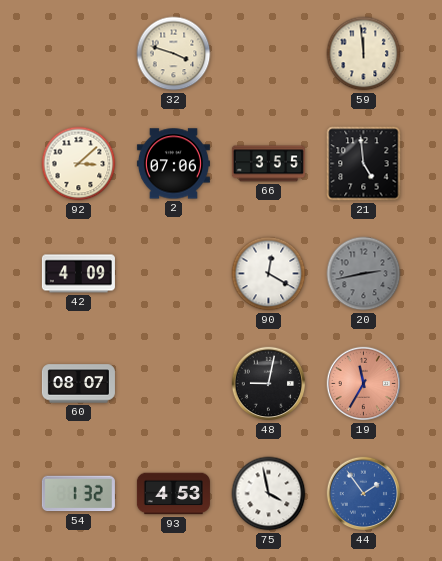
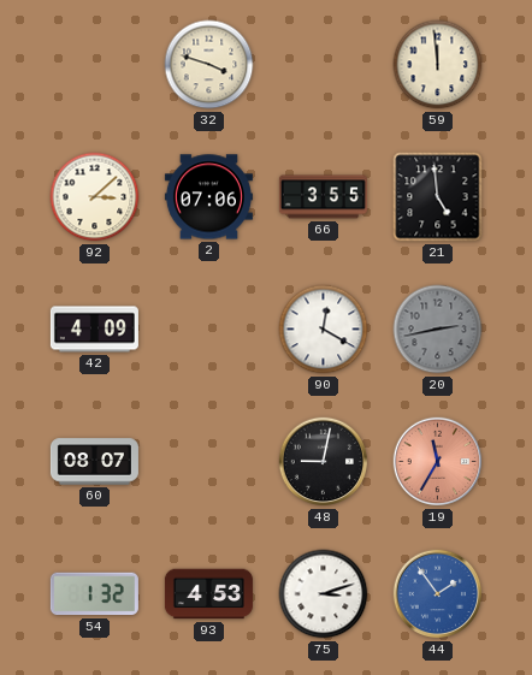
75: 3:58 -> 3:12
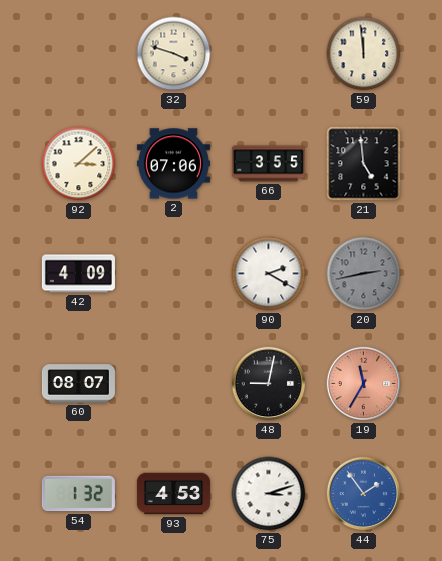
90: 12:20 -> 2:20
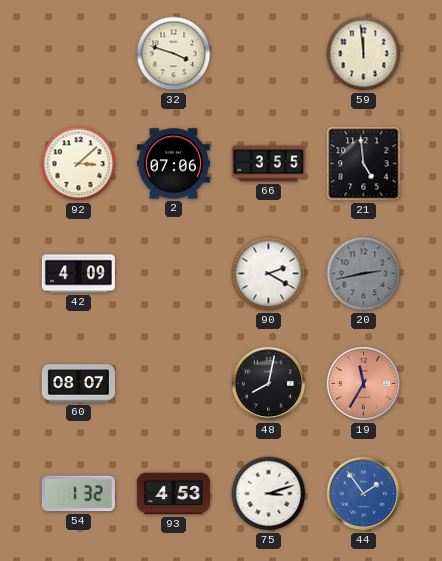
48: 9:02 -> 8:02
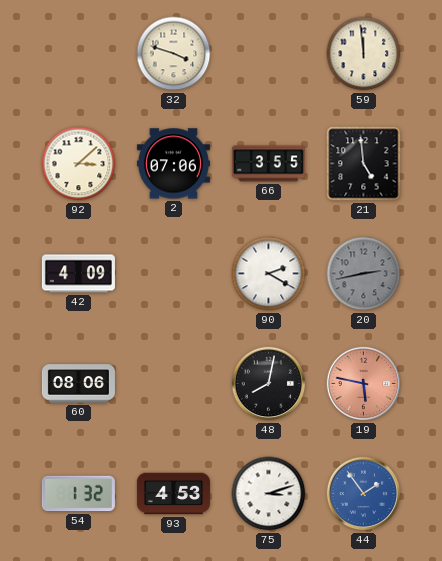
60: 08:07 -> 08:06
19: 11:35 -> 5:47
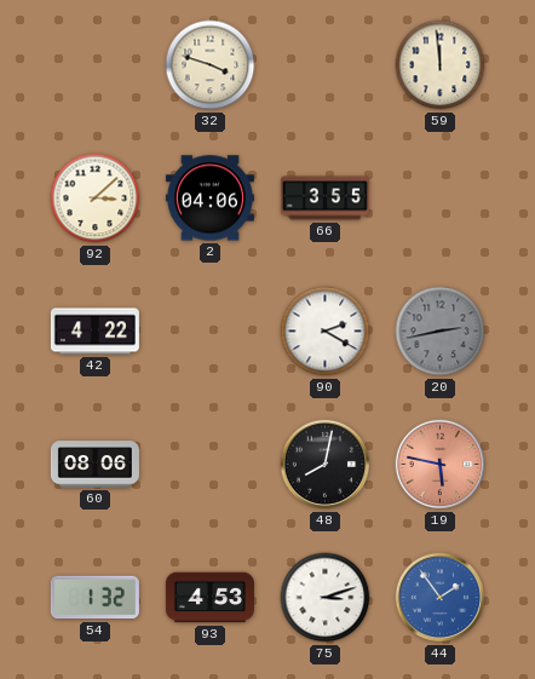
2: 07:06 -> 04:06
21: 4:59 -> none
42: 4:09 -> 4:22
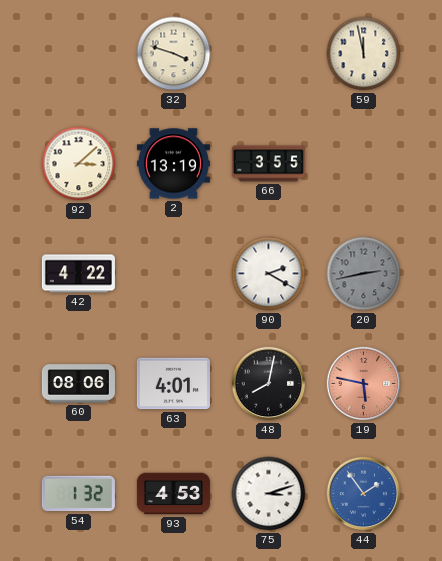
59: 11:59 -> 11:58
2: 04:06 -> 13:19
63: none -> 4:01
